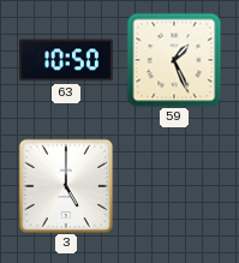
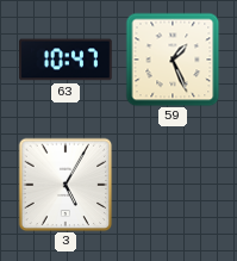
63: 10:50 -> 10:47
3: 5:00 -> 5:05
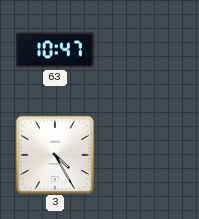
59: 1:26 -> none
3: 5:05 -> 4:25
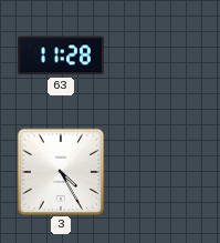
63: 10:47 -> 11:28
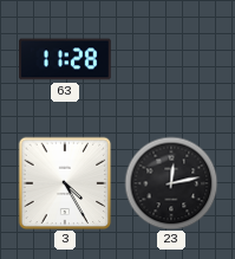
23: none -> 12:13
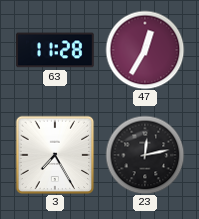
47: none -> 12:35
3: 4:25 -> 7:25
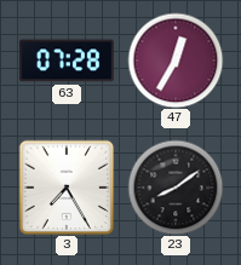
63: 11:28 -> 07:28
23: 12:13 -> 8:09
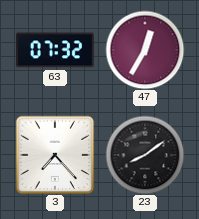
63: 07:28 -> 07:32
3: 7:25 -> 7:23
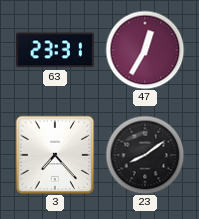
63: 07:32 -> 23:31
